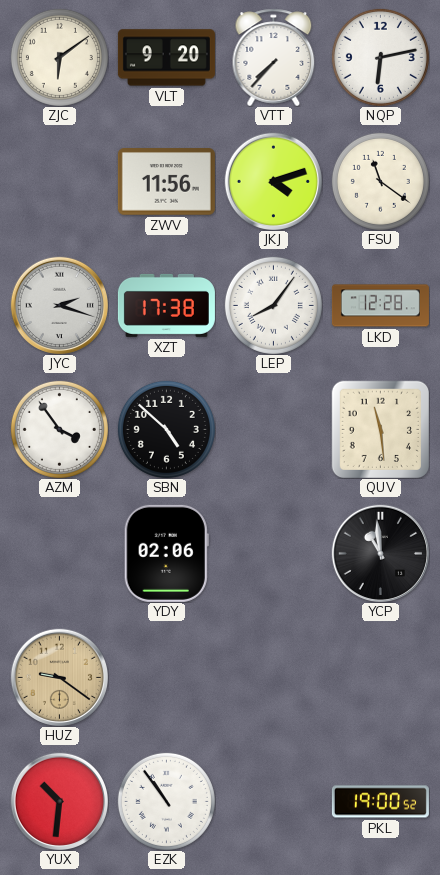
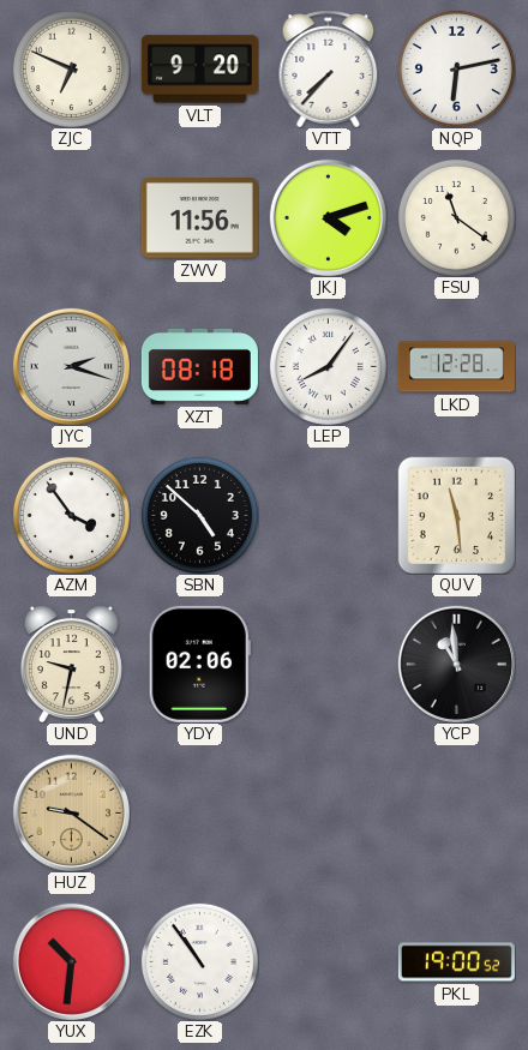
ZJC: 6:09 -> 6:49
XZT: 17:38 -> 08:18
UND: none -> 9:32
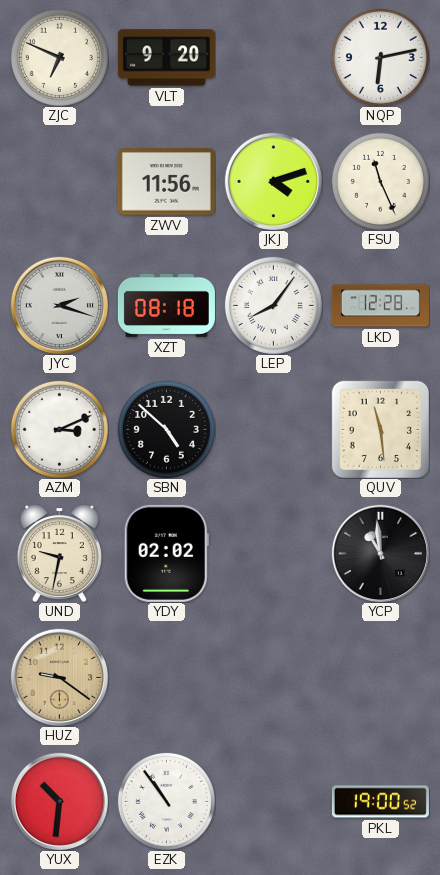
VTT: 7:37 -> none
FSU: 11:21 -> 11:26
AZM: 3:54 -> 3:11
YDY: 02:06 -> 02:02
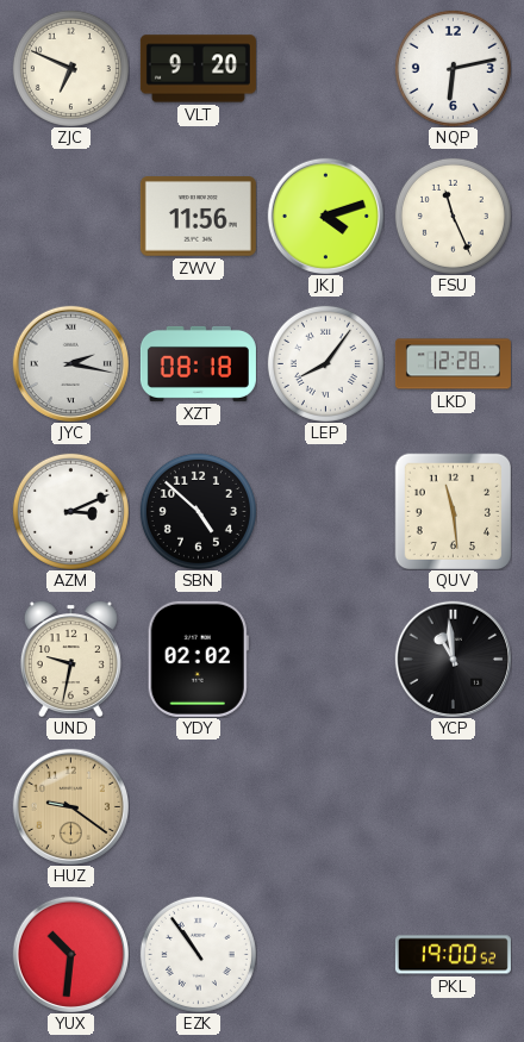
JYC: 2:18 -> 2:17
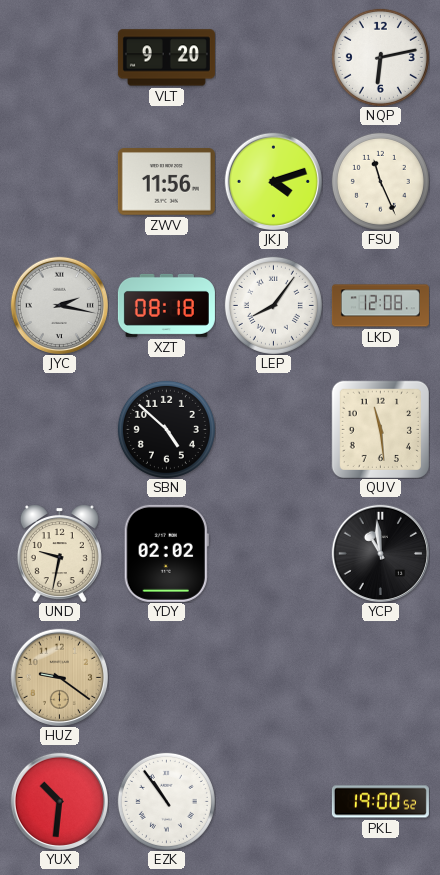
ZJC: 6:49 -> none
LKD: 12:28 -> 12:08
AZM: 3:11 -> none
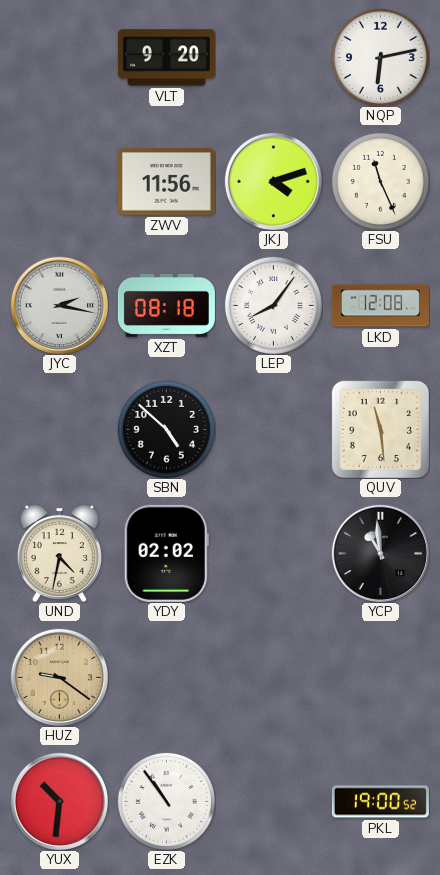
UND: 9:32 -> 4:32
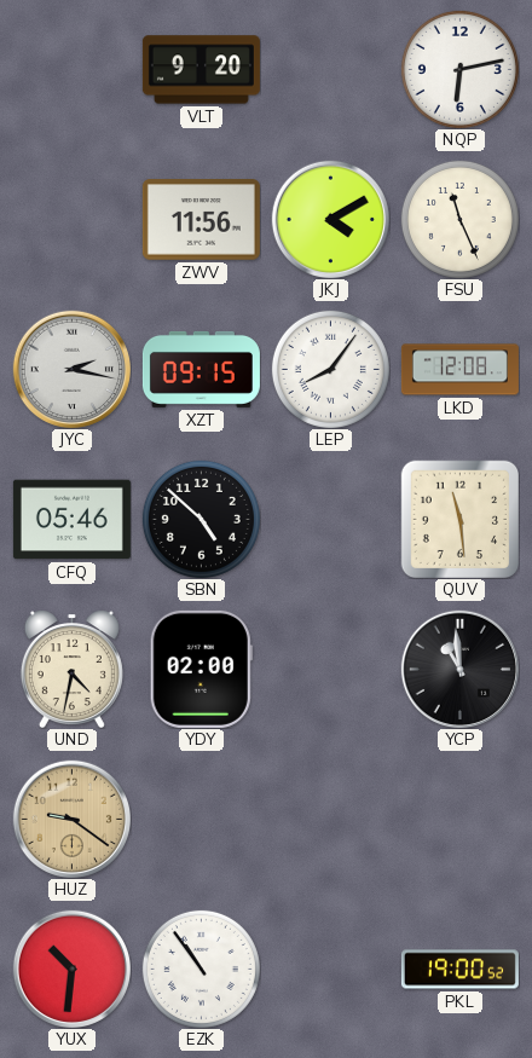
JKJ: 4:12 -> 4:10
XZT: 08:18 -> 09:15
CFQ: none -> 05:46
YDY: 02:02 -> 02:00
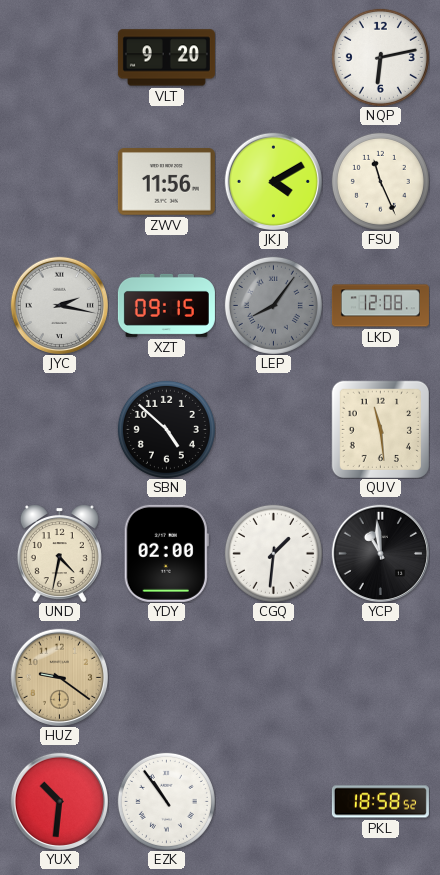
LEP dial: white -> grey
CFQ: 05:46 -> none
CGQ: none -> 1:31
PKL: 19:00 -> 18:58
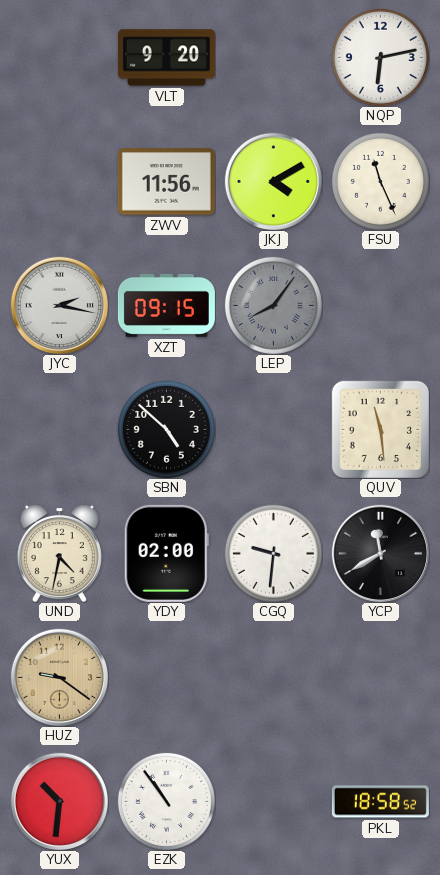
LKD: 12:08 -> none
CGQ: 1:31 -> 9:31
YCP: 10:59 -> 11:40
